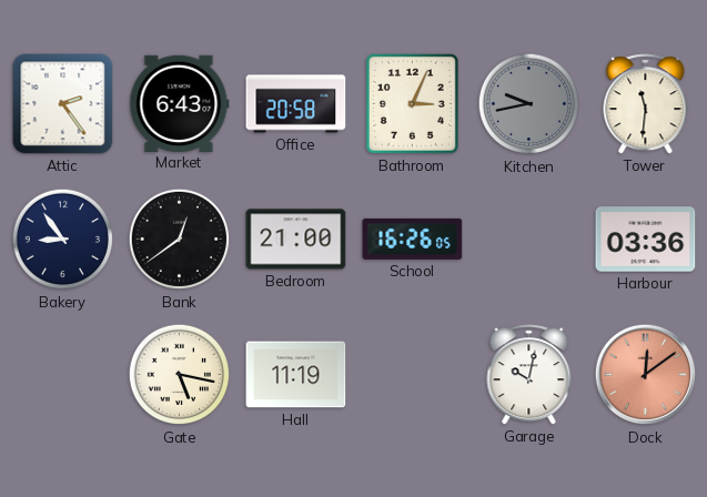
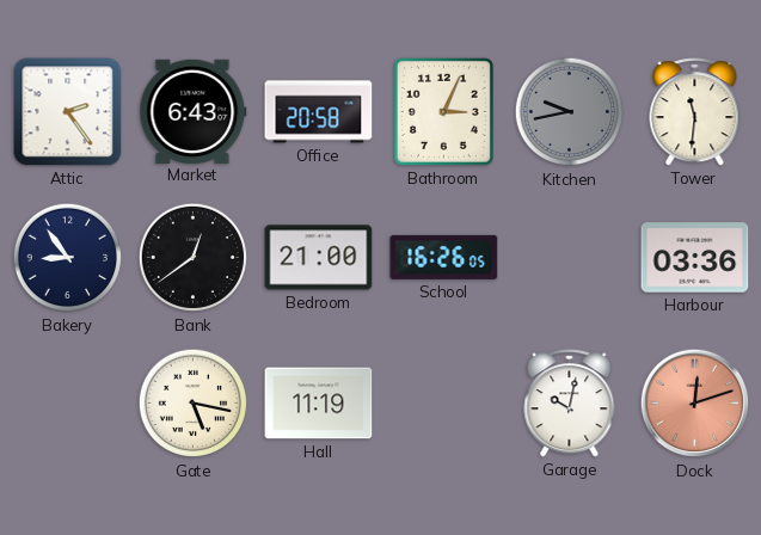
Dock: 12:09 -> 12:12
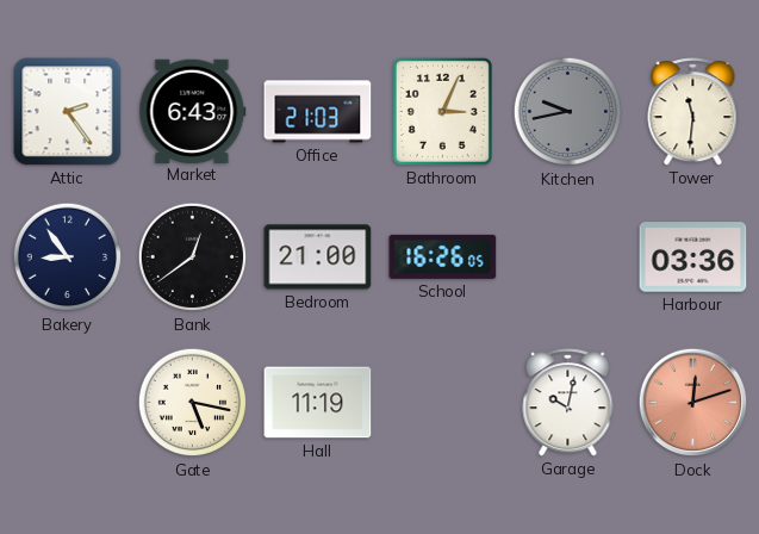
Office: 20:58 -> 21:03
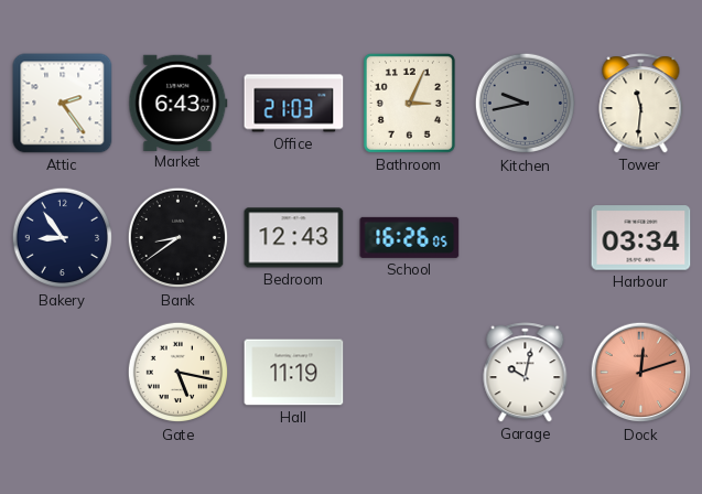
Bank: 12:39 -> 8:39
Bedroom: 21:00 -> 12:43
Harbour: 03:36 -> 03:34
